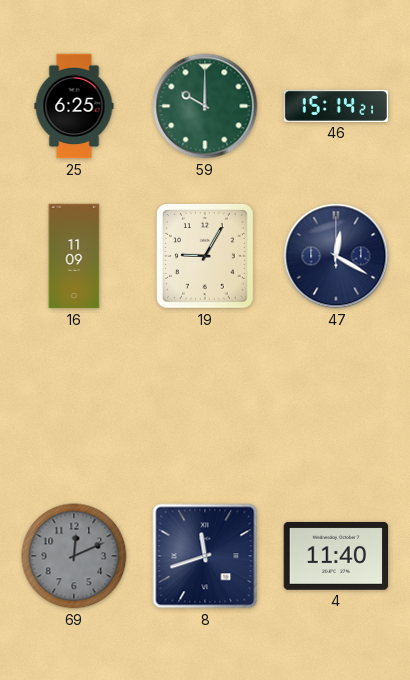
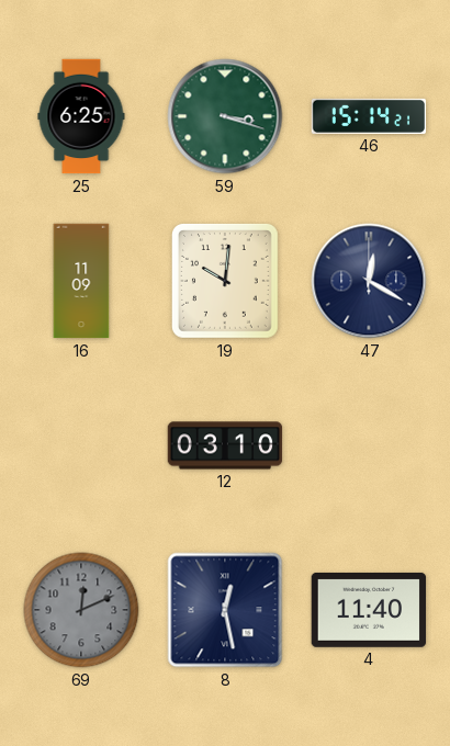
59: 10:00 -> 3:18
19: 9:05 -> 10:01
12: none -> 03:10
8: 11:42 -> 12:28
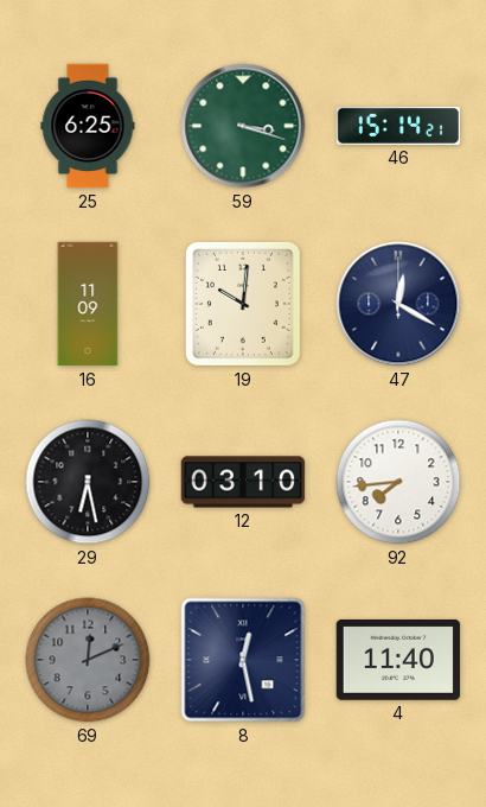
29: none -> 6:28
92: none -> 7:44
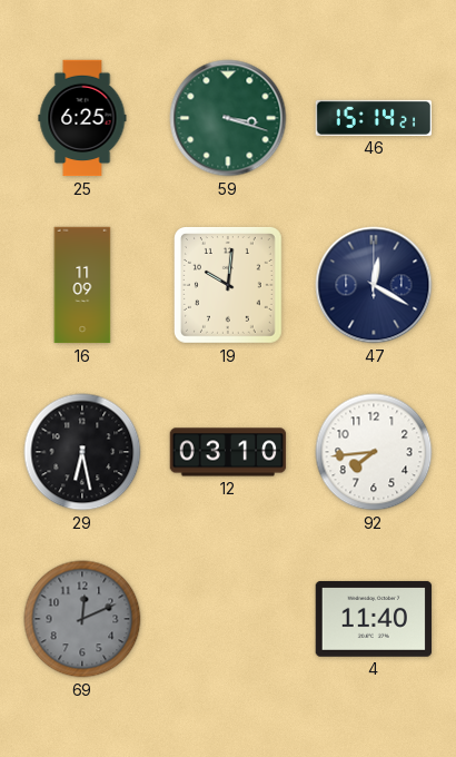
8: 12:28 -> none
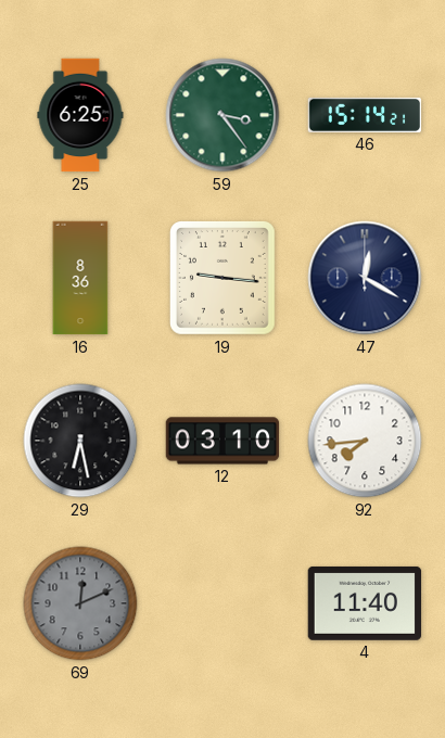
59: 3:18 -> 3:24
16: 11:09 -> 8:36
19: 10:01 -> 9:16
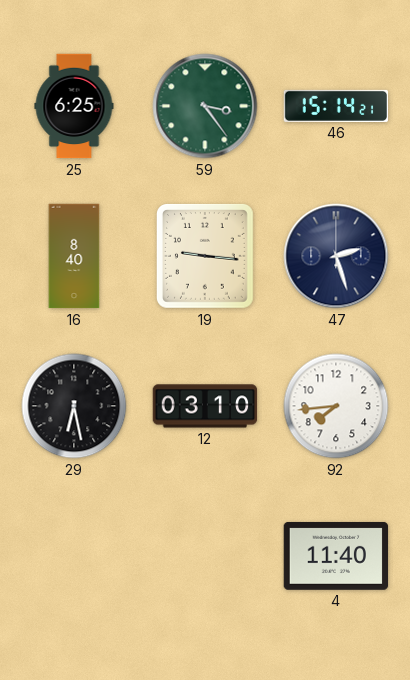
16: 8:36 -> 8:40
47: 12:20 -> 2:27
69: 12:11 -> none
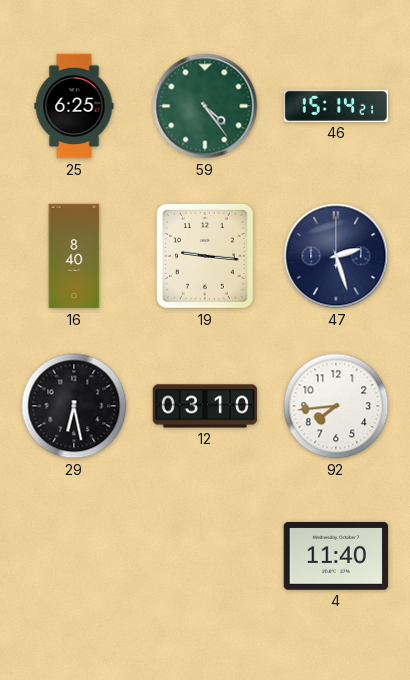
59: 3:24 -> 4:24
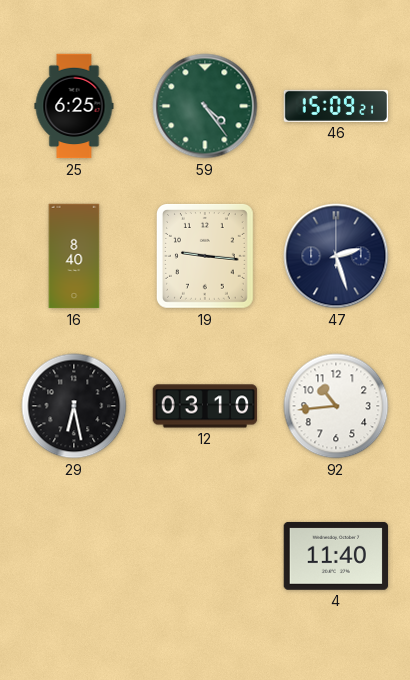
46: 15:14 -> 15:09
92: 7:44 -> 10:44
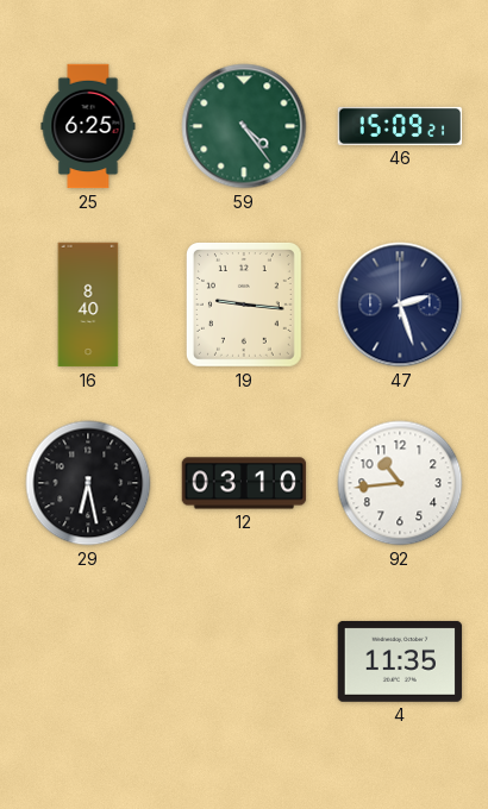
4: 11:40 -> 11:35
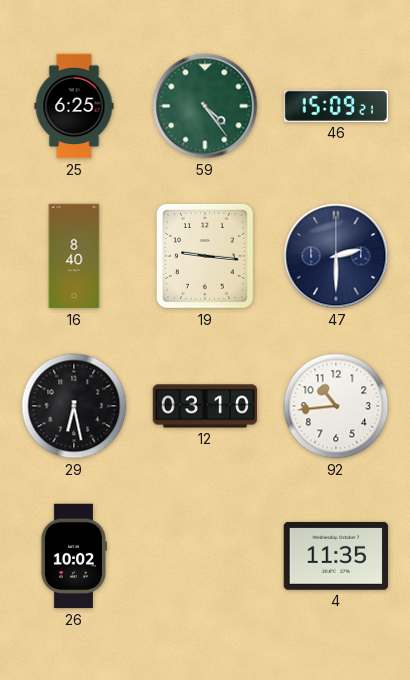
47: 2:27 -> 2:30
26: none -> 10:02
